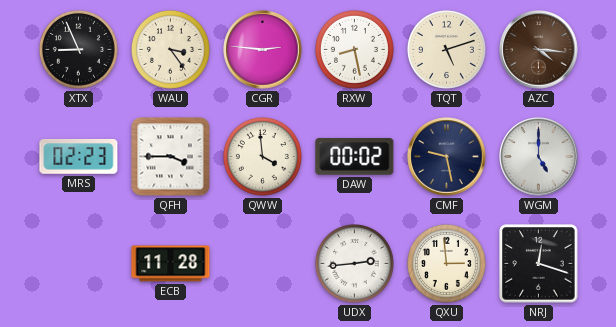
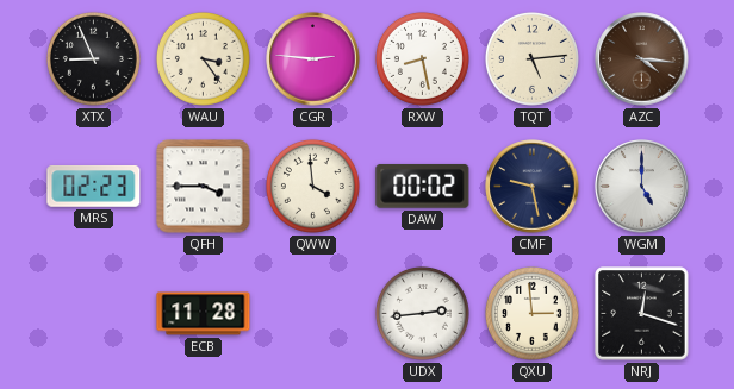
TQT: 5:12 -> 5:14
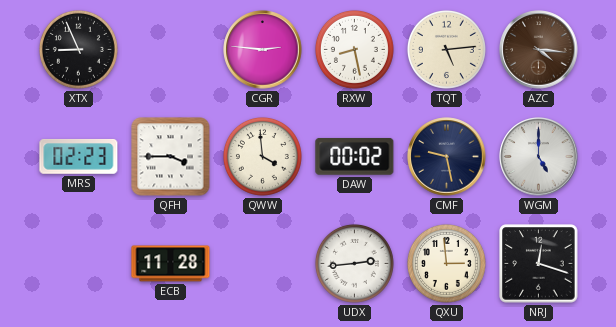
WAU: 3:24 -> none
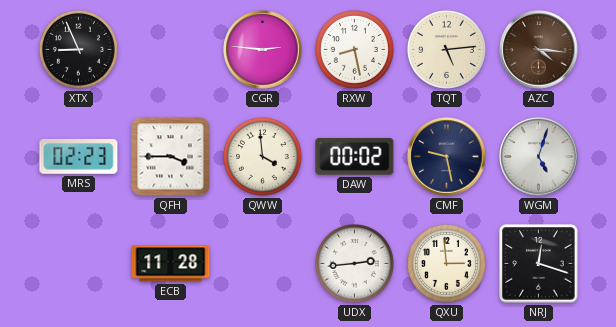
WGM: 5:00 -> 5:03
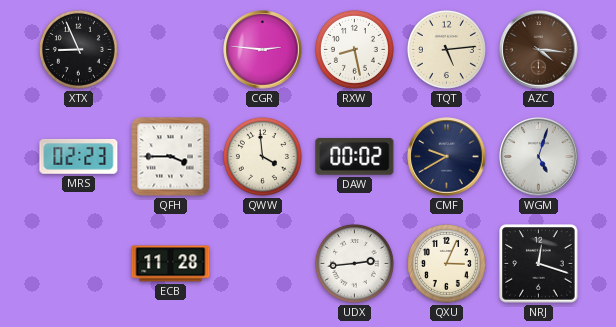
CMF: 9:28 -> 9:40
QXU: 2:59 -> 3:04
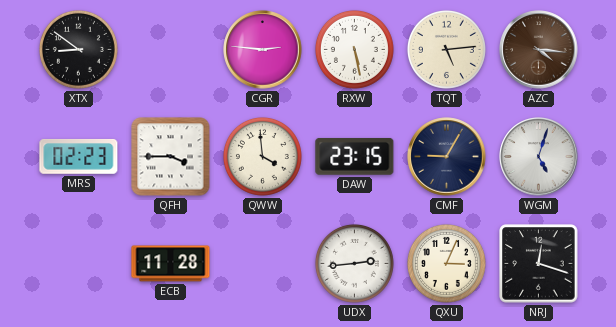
XTX: 8:56 -> 8:51
RXW: 8:28 -> 5:28
DAW: 00:02 -> 23:15
CMF: 9:40 -> 9:05
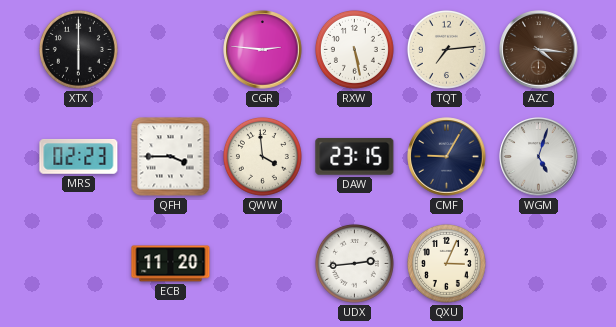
XTX: 8:51 -> 6:00
TQT: 5:14 -> 7:14
ECB: 11:28 -> 11:20
NRJ: 12:18 -> none
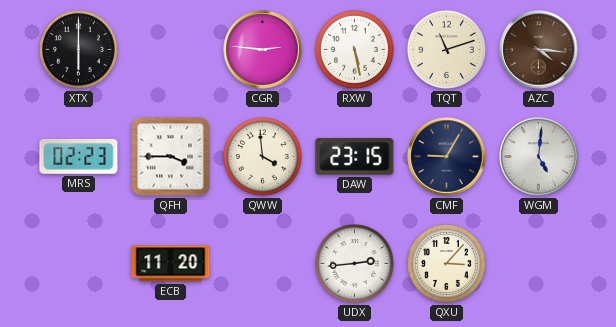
TQT: 7:14 -> 11:12
WGM: 5:03 -> 5:01
QXU: 3:04 -> 3:07
